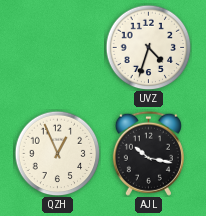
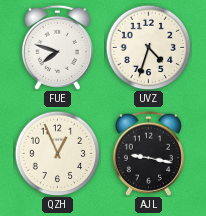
FUE: none -> 7:48
AJL: 10:17 -> 9:17
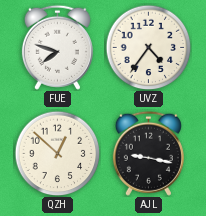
UVZ: 4:33 -> 4:36
QZH: 12:56 -> 12:52
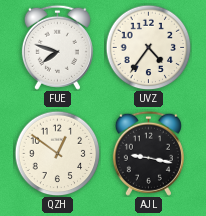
QZH: 12:52 -> 12:51
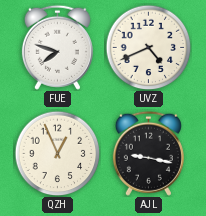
UVZ: 4:36 -> 4:41
QZH: 12:51 -> 12:56
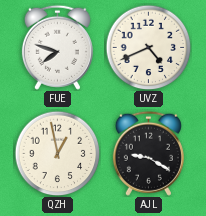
QZH: 12:56 -> 12:58
AJL: 9:17 -> 9:20
